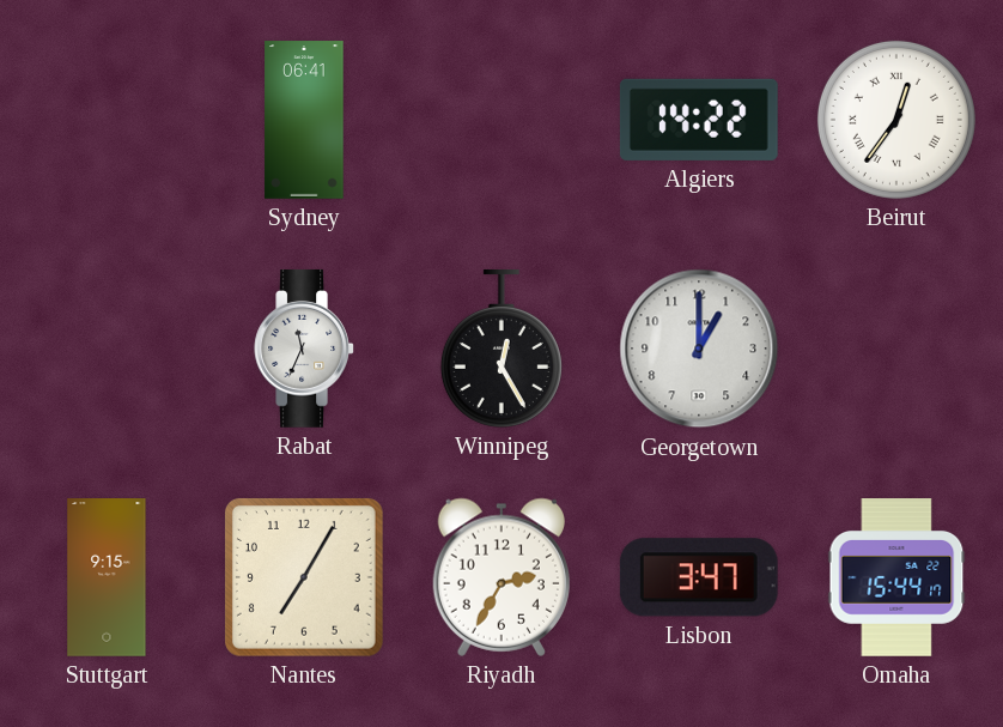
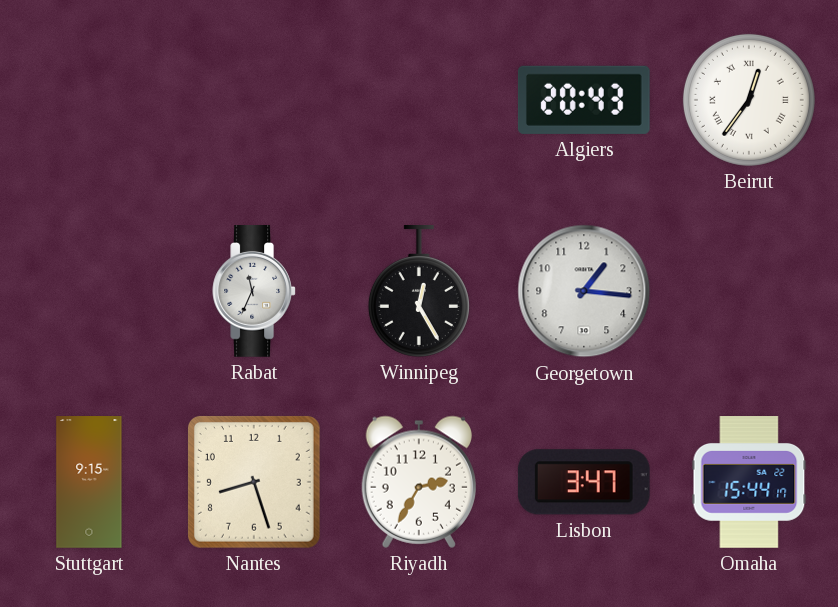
Sydney: 06:41 -> none
Algiers: 14:22 -> 20:43
Georgetown: 1:00 -> 1:16
Nantes: 7:05 -> 8:27
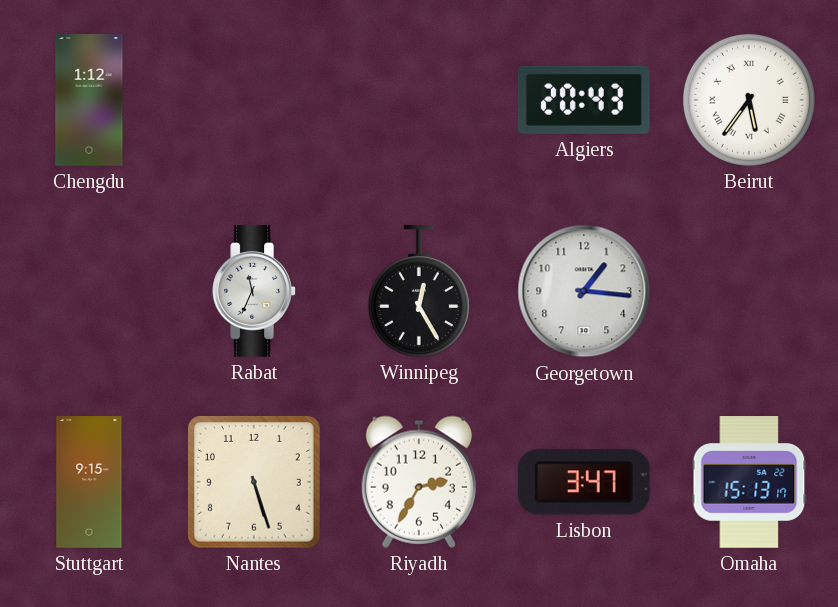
Chengdu: none -> 1:12
Beirut: 12:36 -> 5:36
Nantes: 8:27 -> 5:27
Omaha: 15:44 -> 15:13
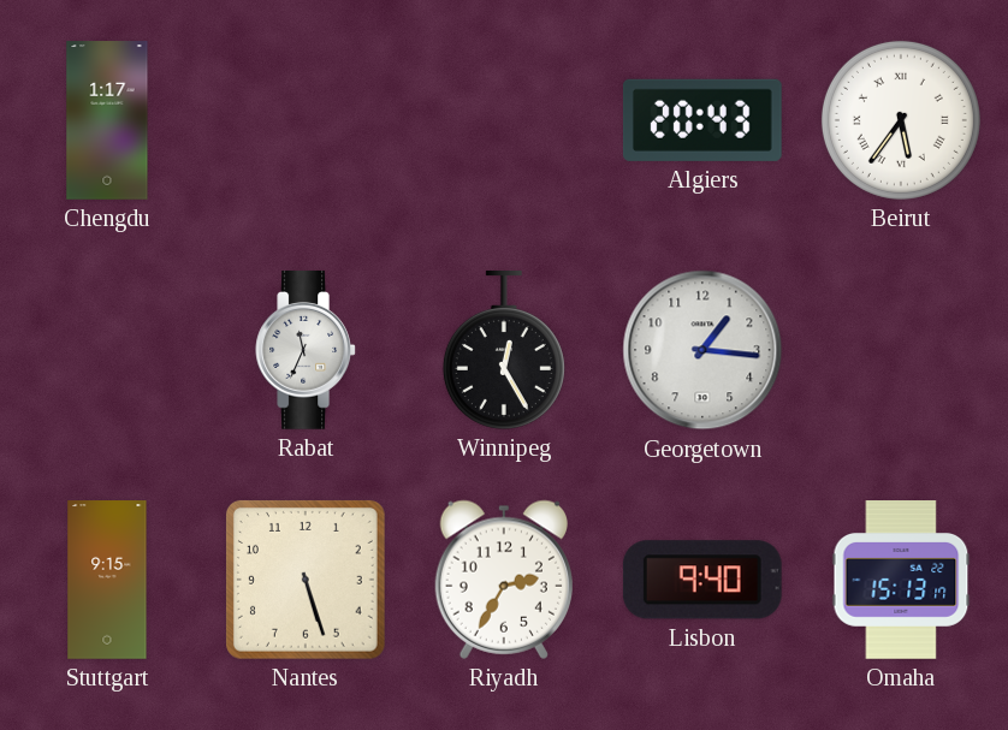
Chengdu: 1:12 -> 1:17
Lisbon: 3:47 -> 9:40
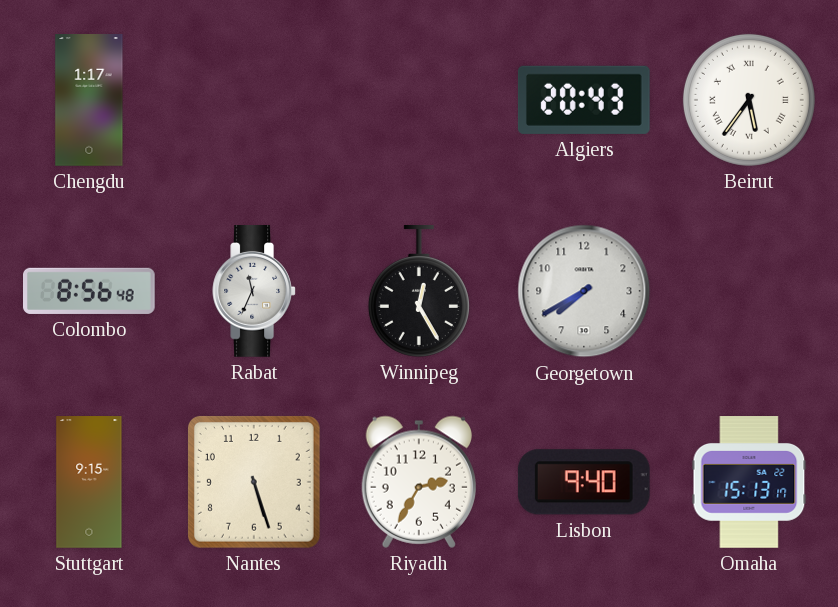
Colombo: none -> 8:56
Georgetown: 1:16 -> 7:40
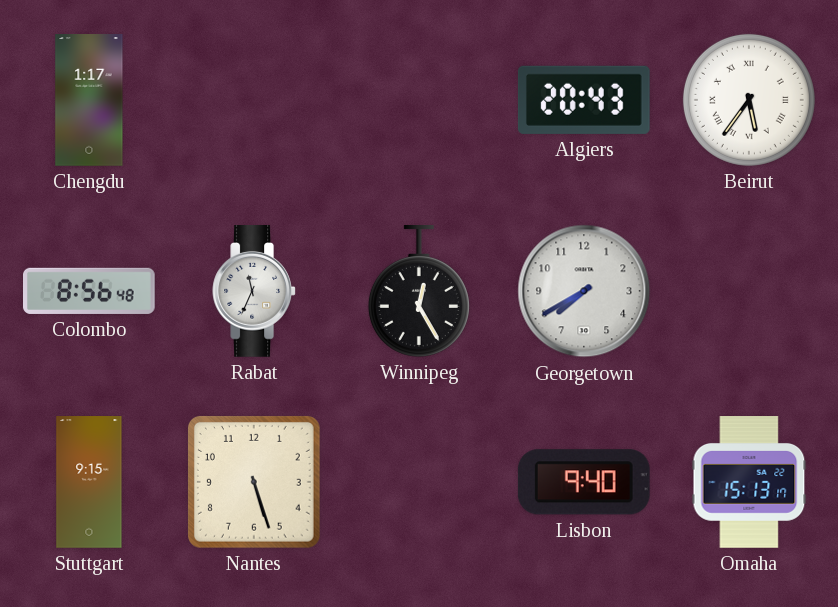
Riyadh: 2:35 -> none
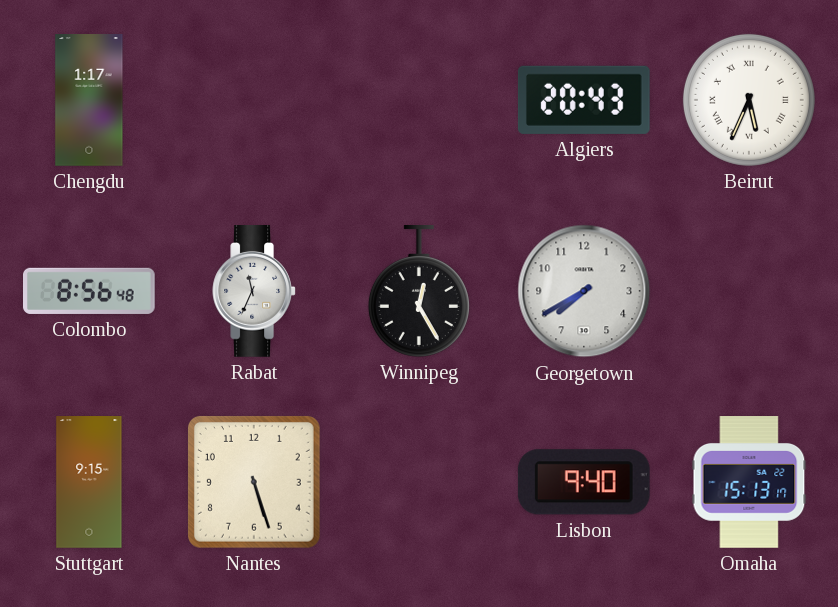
Beirut: 5:36 -> 5:34
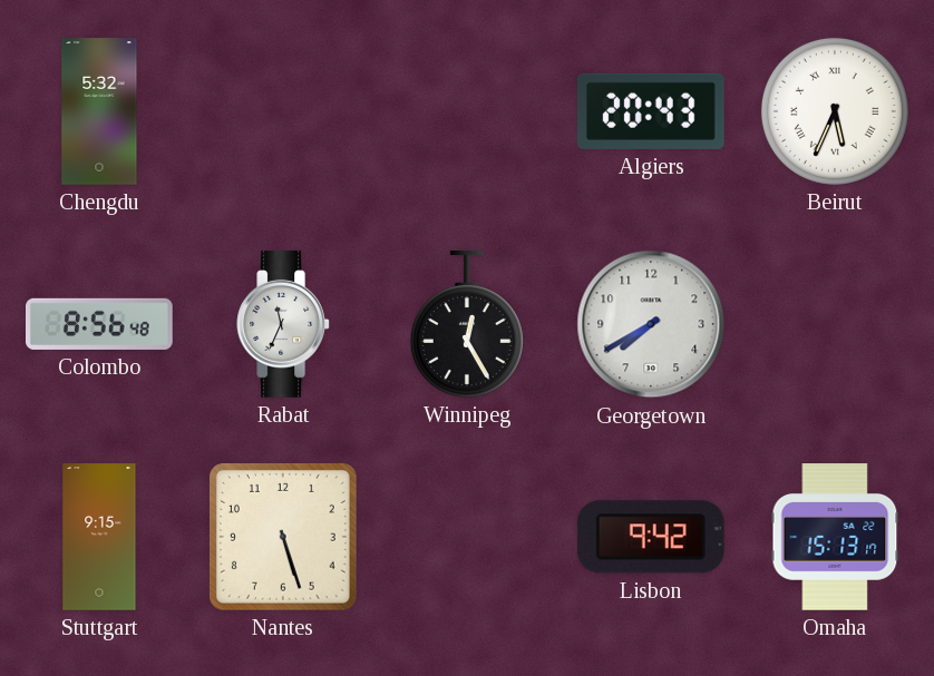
Chengdu: 1:17 -> 5:32
Lisbon: 9:40 -> 9:42
